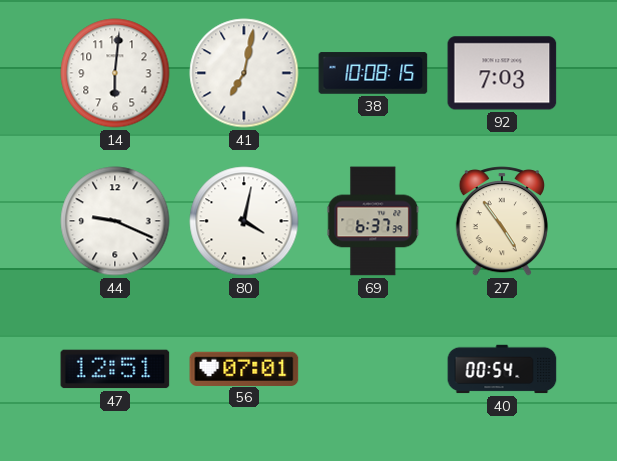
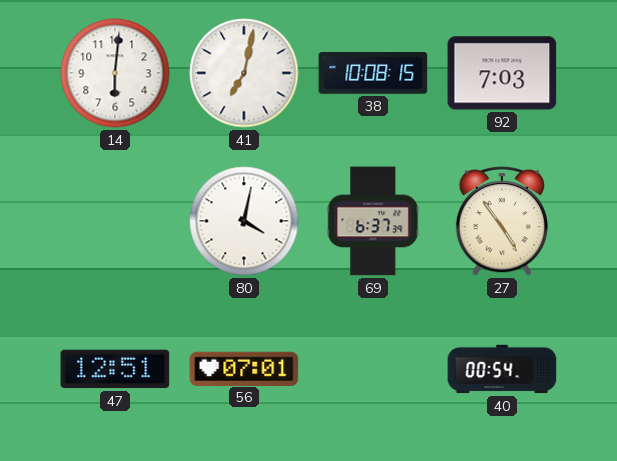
44: 9:19 -> none
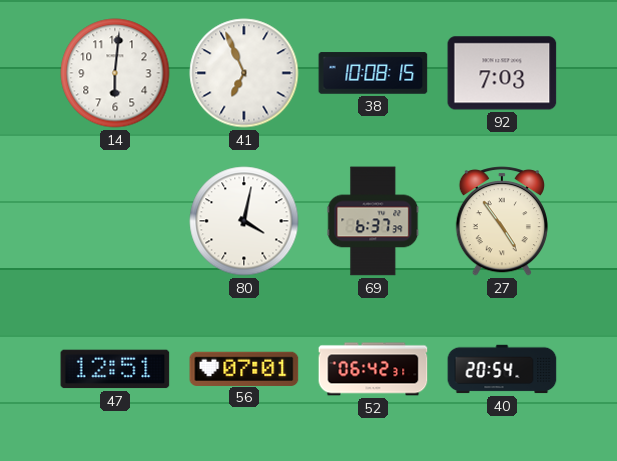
41: 7:02 -> 6:56
52: none -> 06:42
40: 00:54 -> 20:54
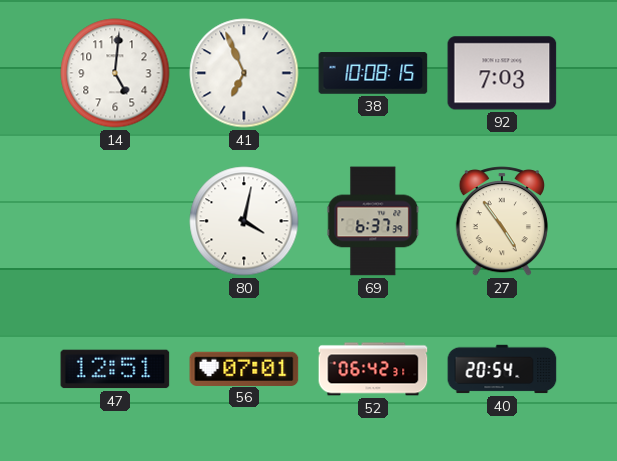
14: 6:01 -> 5:01
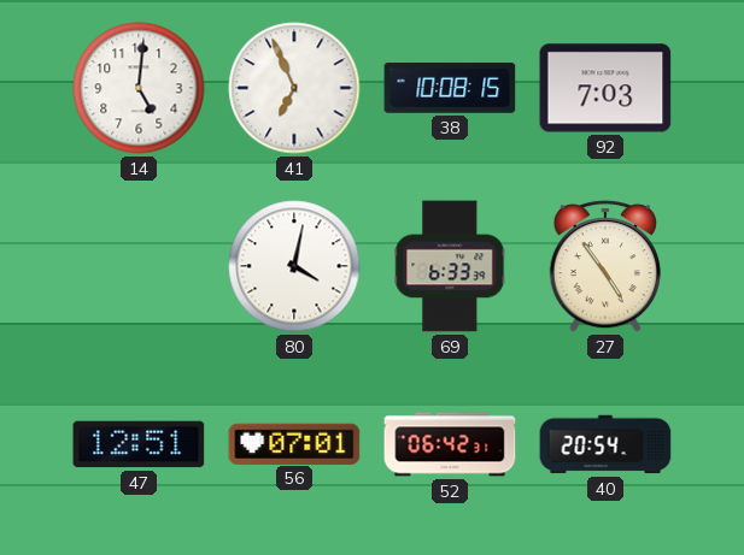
69: 6:37 -> 6:33
